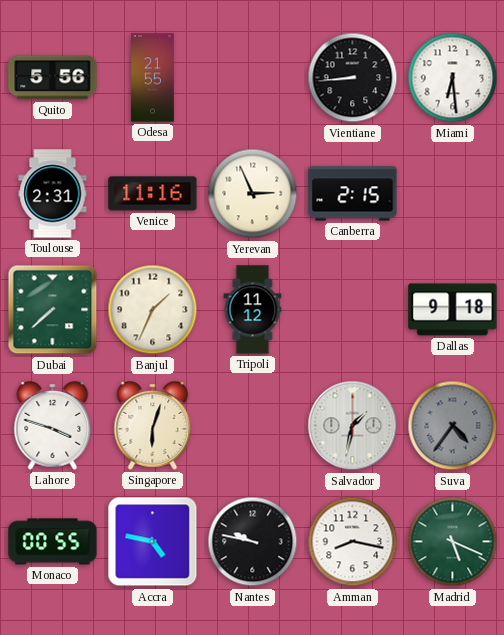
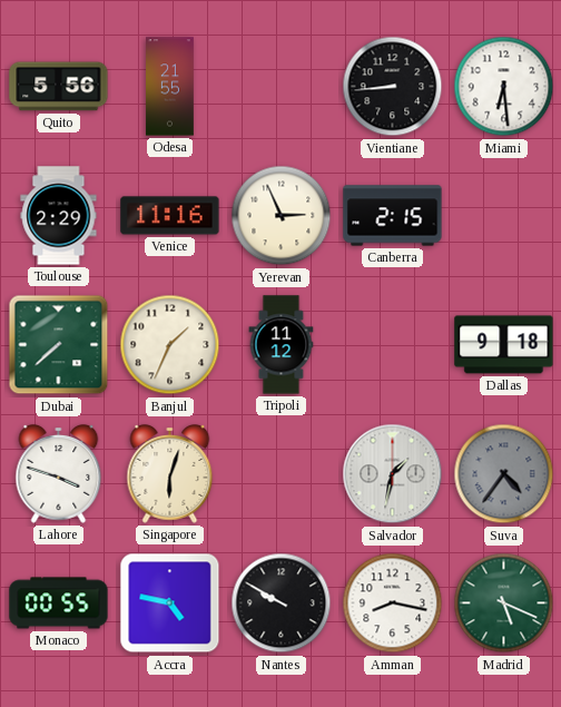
Toulouse: 2:31 -> 2:29
Nantes: 9:47 -> 9:50
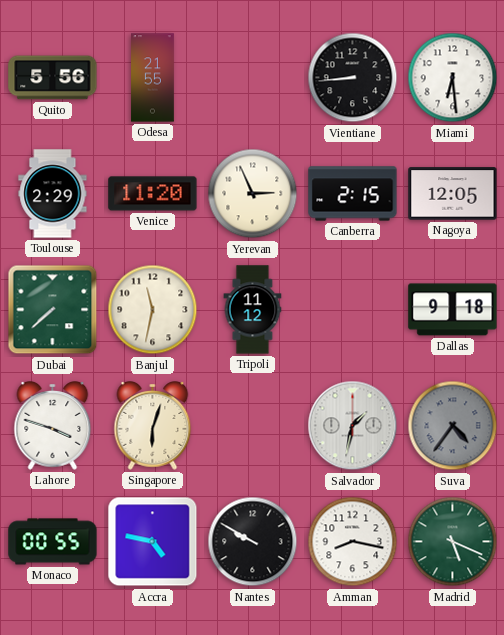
Venice: 11:16 -> 11:20
Nagoya: none -> 12:05
Banjul: 1:34 -> 11:32
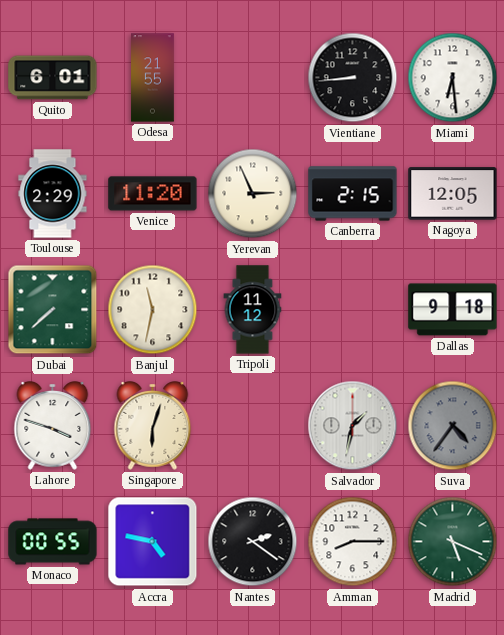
Quito: 5:56 -> 6:01
Nantes: 9:50 -> 2:21
Amman: 8:17 -> 8:15
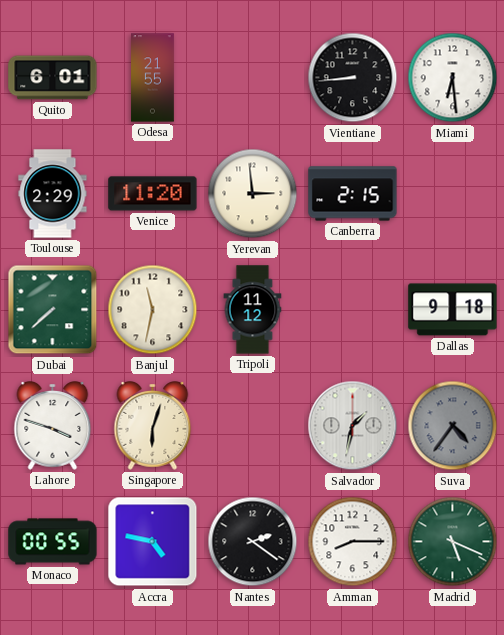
Yerevan: 2:56 -> 2:59
Nagoya: 12:05 -> none
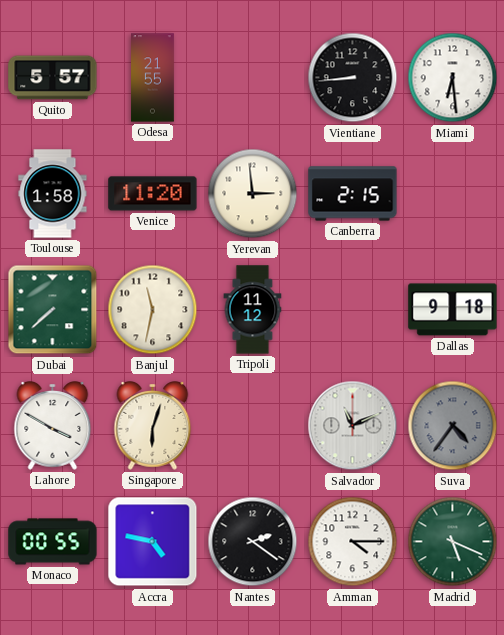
Quito: 6:01 -> 5:57
Toulouse: 2:29 -> 1:58
Lahore: 3:48 -> 3:50
Salvador: 1:32 -> 11:11
Amman: 8:15 -> 4:15
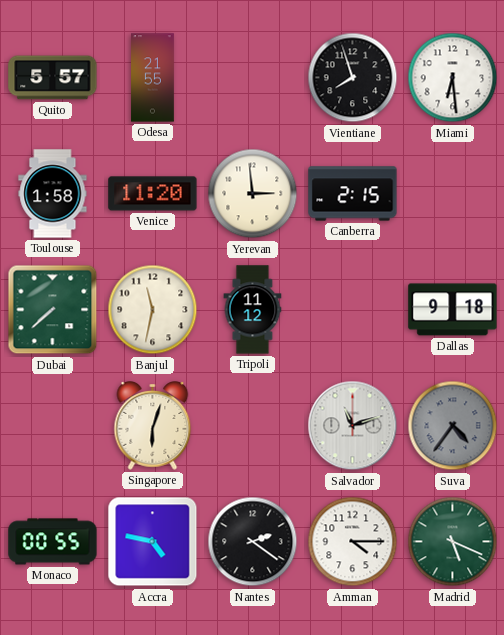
Vientiane: 8:44 -> 7:57
Lahore: 3:50 -> none
Salvador: 11:11 -> 11:12
